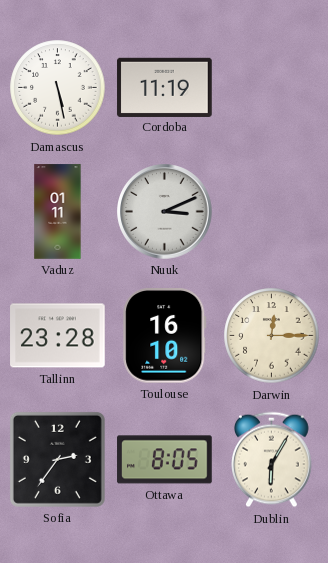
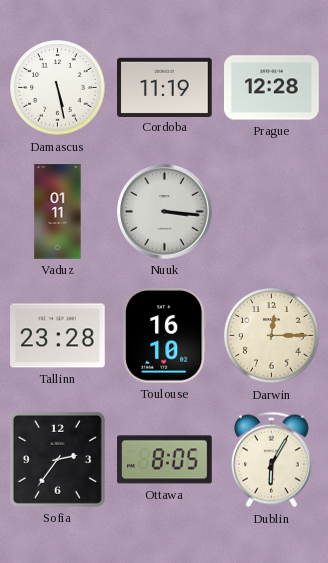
Prague: none -> 12:28
Nuuk: 3:11 -> 3:16
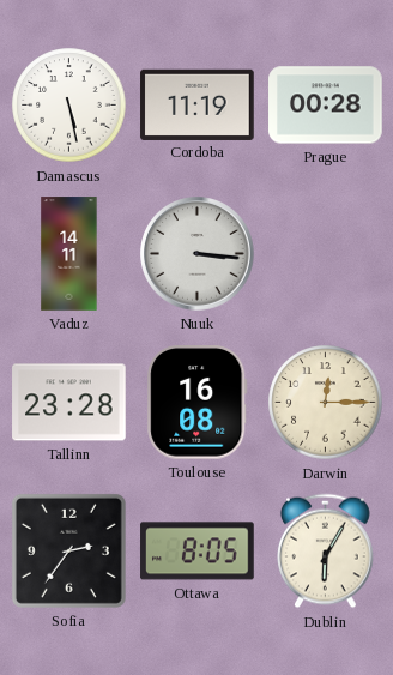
Prague: 12:28 -> 00:28
Vaduz: 01:11 -> 14:11
Toulouse: 16:10 -> 16:08
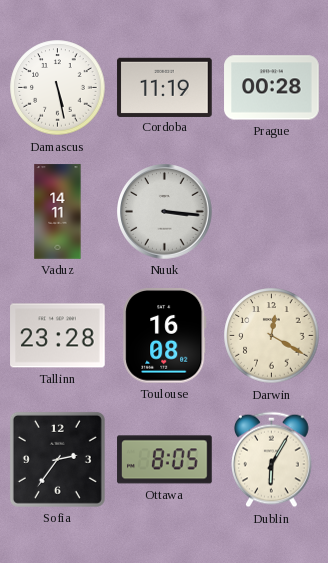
Darwin: 12:15 -> 12:20
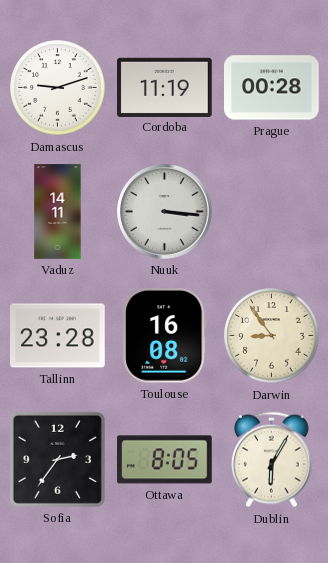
Damascus: 5:28 -> 9:12
Darwin: 12:20 -> 8:54
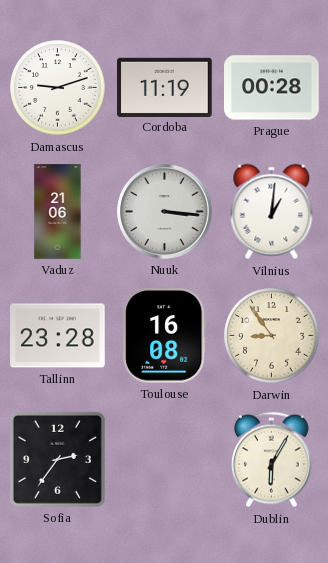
Vaduz: 14:11 -> 21:06
Vilnius: none -> 1:01
Ottawa: 8:05 -> none
